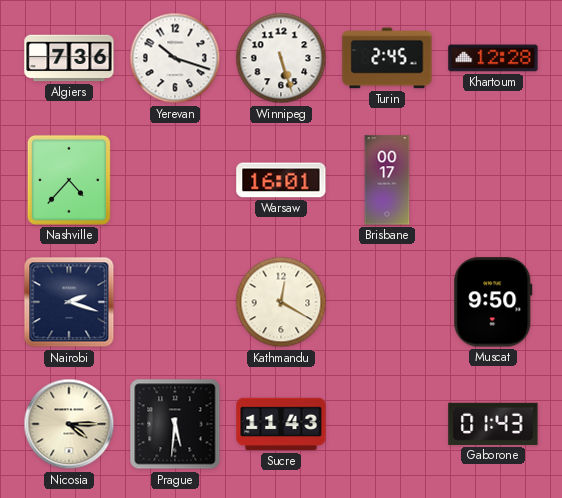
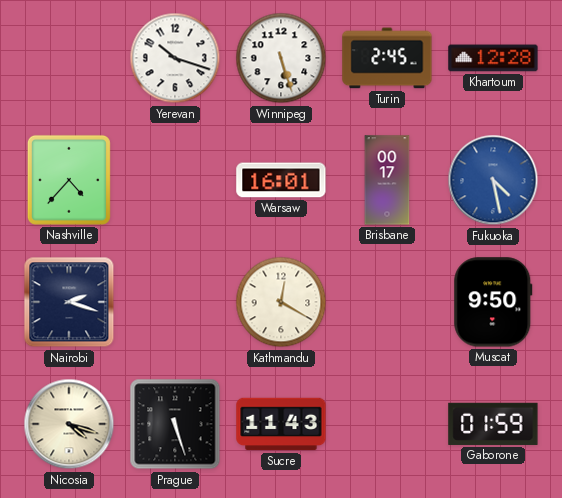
Algiers: 7:36 -> none
Fukuoka: none -> 4:28
Nicosia: 4:15 -> 4:18
Prague: 5:31 -> 5:27
Gaborone: 01:43 -> 01:59
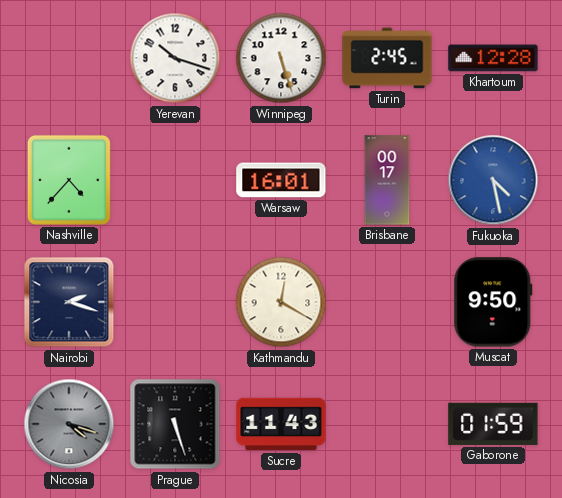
Nicosia dial: cream -> grey
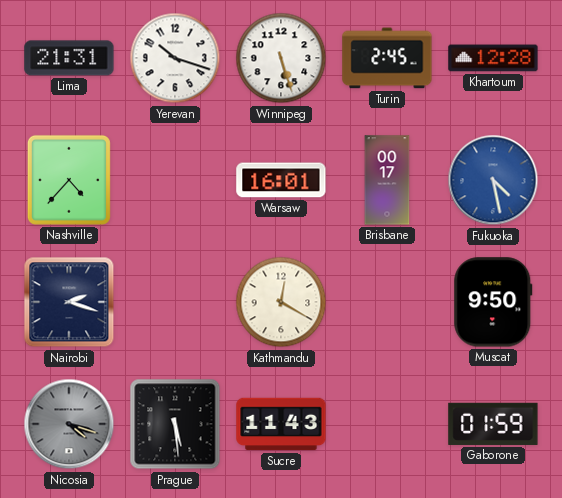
Lima: none -> 21:31
Prague: 5:27 -> 5:29
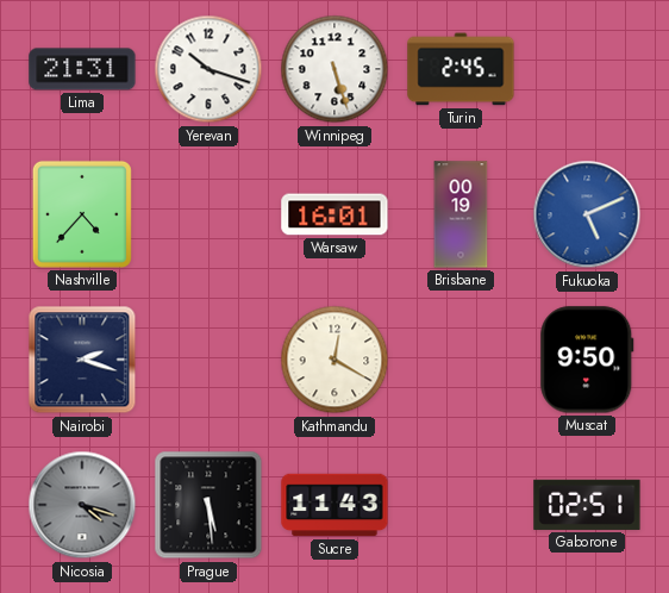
Khartoum: 12:28 -> none
Brisbane: 00:17 -> 00:19
Fukuoka: 4:28 -> 5:11
Gaborone: 01:59 -> 02:51
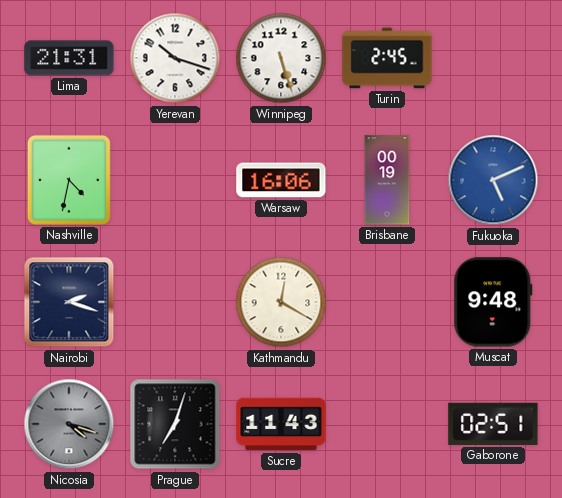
Nashville: 4:37 -> 4:32
Warsaw: 16:01 -> 16:06
Muscat: 9:50 -> 9:48
Prague: 5:29 -> 7:03
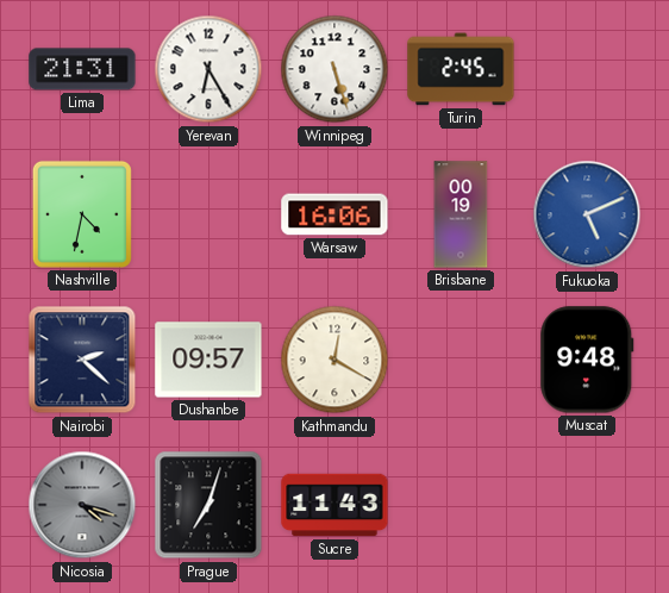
Yerevan: 10:18 -> 6:25
Nairobi: 2:18 -> 2:22
Dushanbe: none -> 09:57
Gaborone: 02:51 -> none
